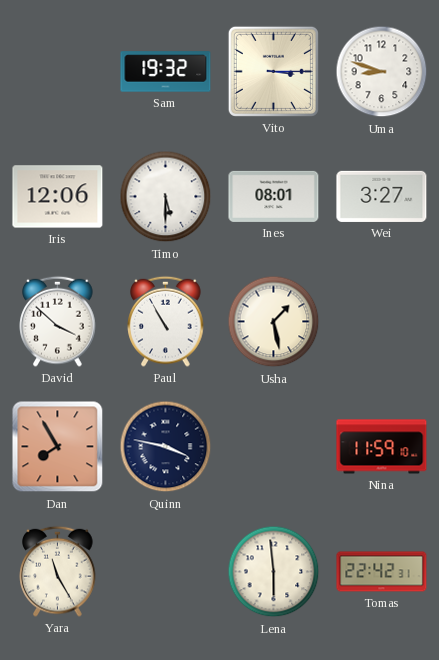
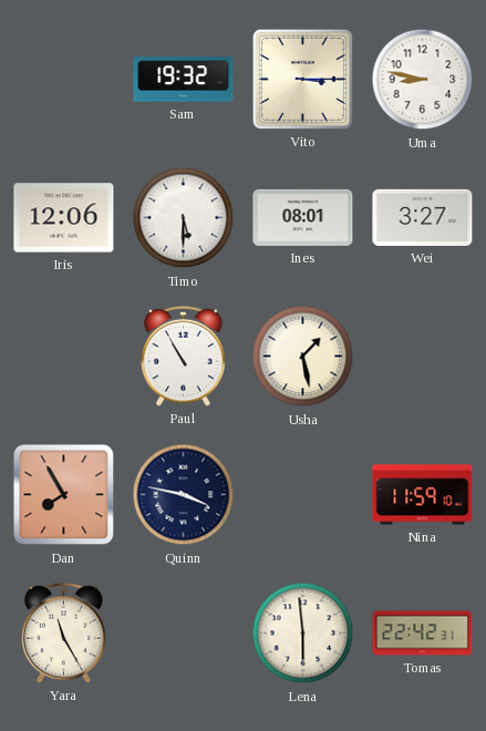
Uma: 8:48 -> 8:47
David: 3:52 -> none
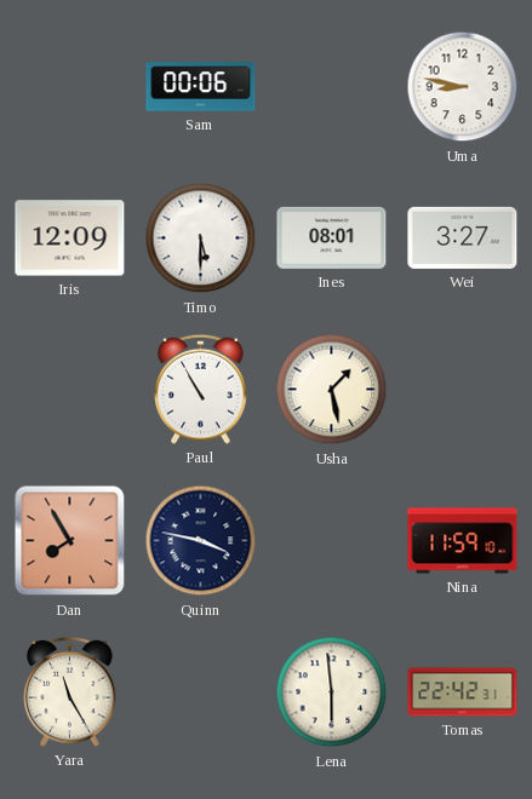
Sam: 19:32 -> 00:06
Vito: 3:15 -> none
Iris: 12:06 -> 12:09
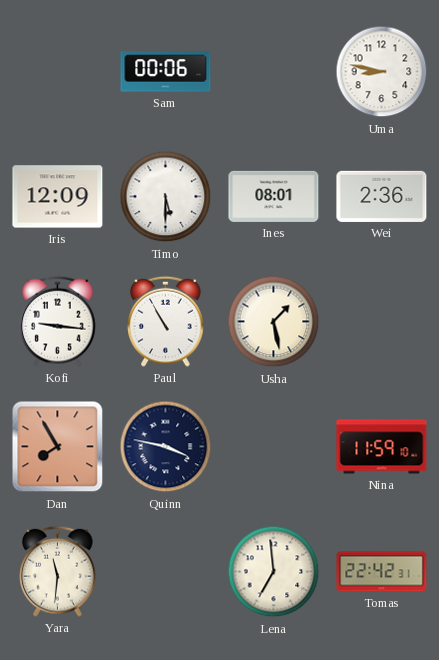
Wei: 3:27 -> 2:36
Kofi: none -> 9:16
Yara: 11:25 -> 11:31
Lena: 5:59 -> 6:59
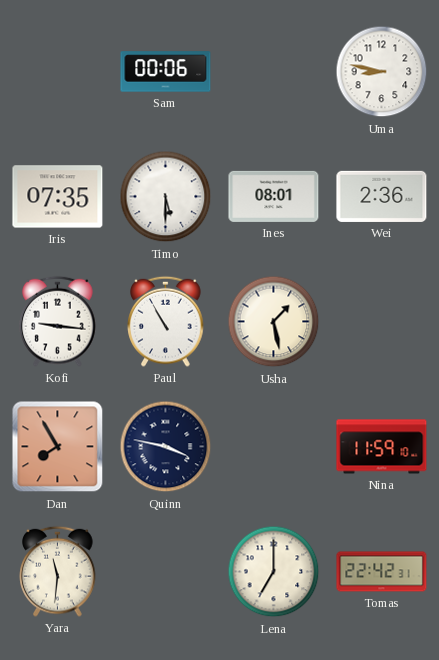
Iris: 12:09 -> 07:35
Lena: 6:59 -> 7:00
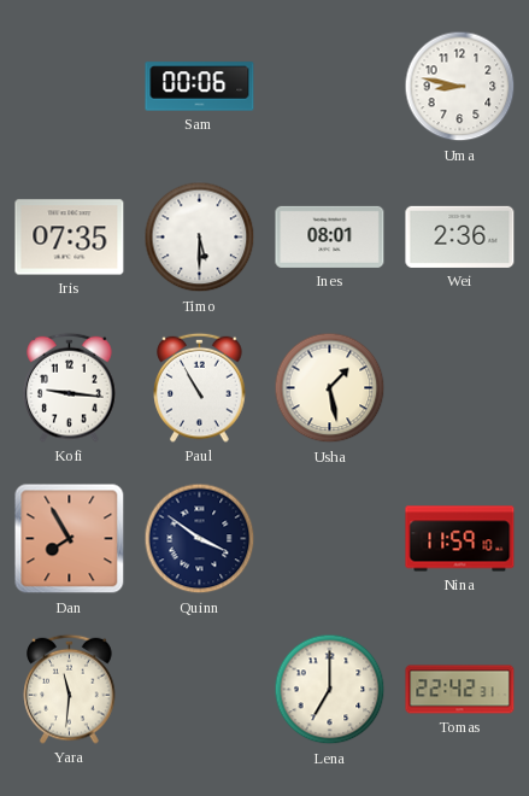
Quinn: 3:47 -> 3:51
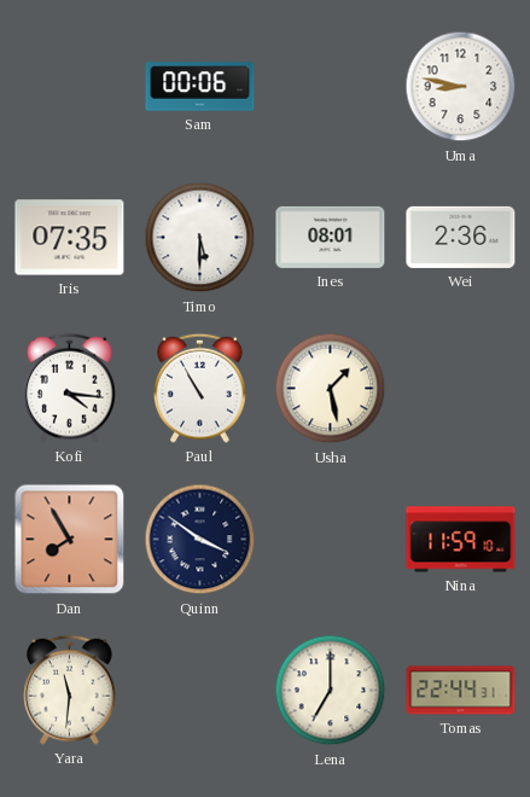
Kofi: 9:16 -> 4:16
Tomas: 22:42 -> 22:44
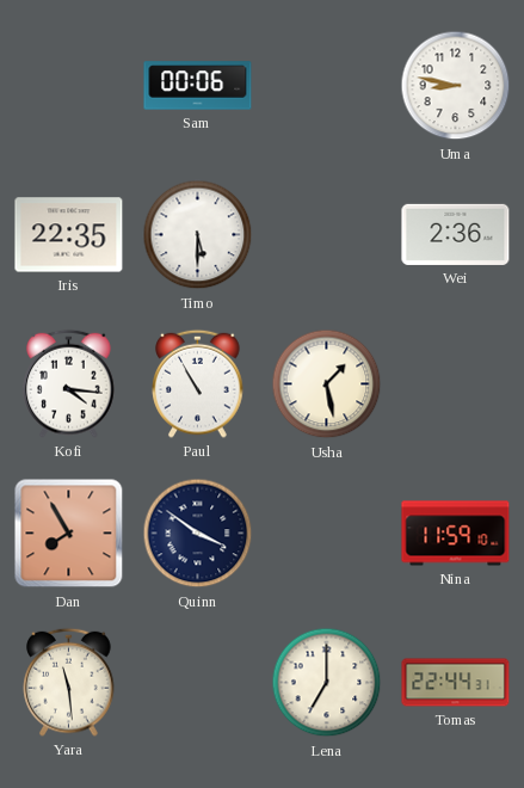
Iris: 07:35 -> 22:35
Ines: 08:01 -> none
Yara: 11:31 -> 11:29
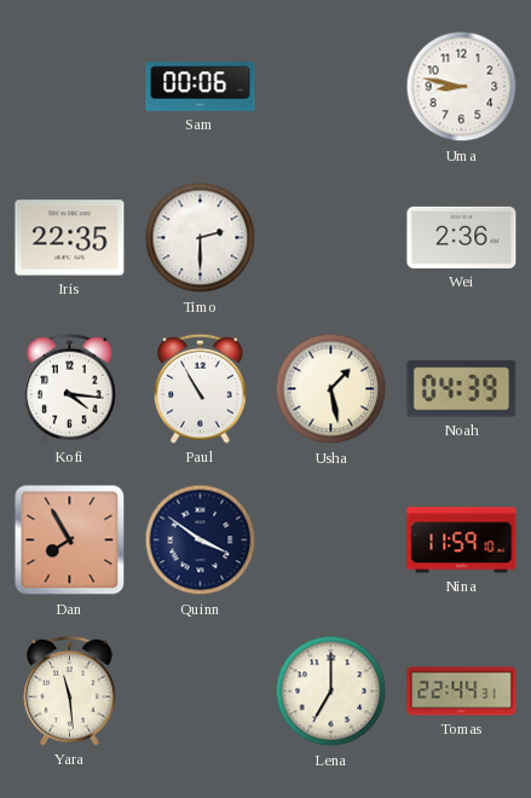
Timo: 5:30 -> 2:30
Noah: none -> 04:39
